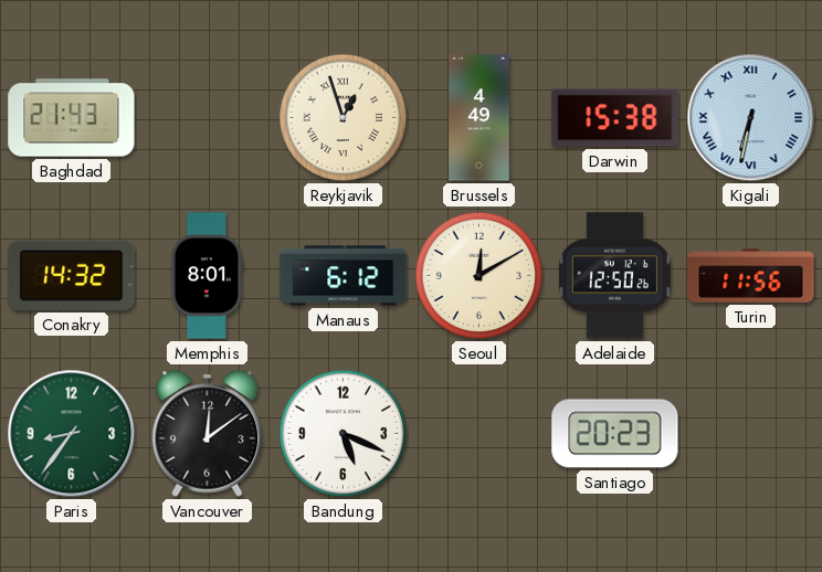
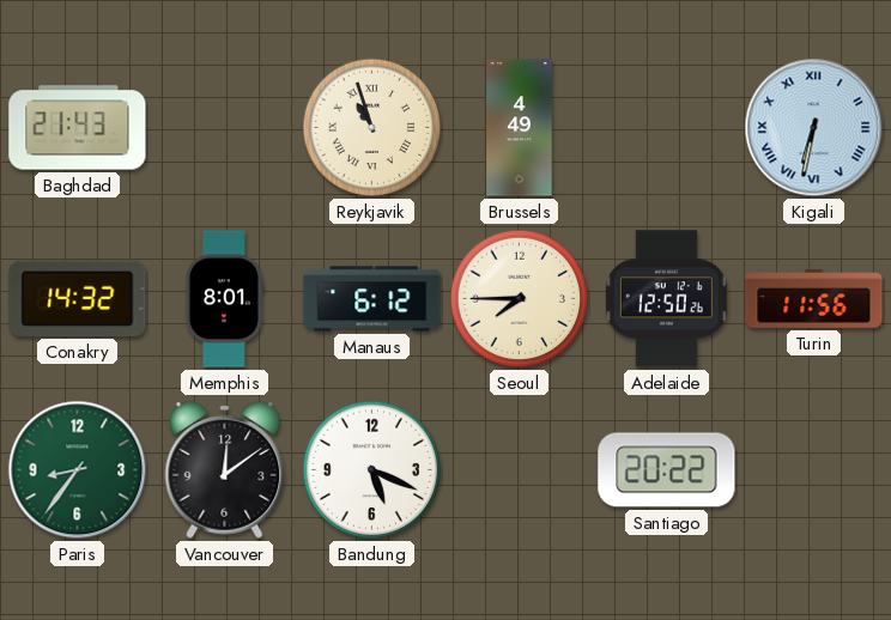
Reykjavik: 12:57 -> 10:57
Darwin: 15:38 -> none
Seoul: 12:10 -> 7:45
Santiago: 20:23 -> 20:22
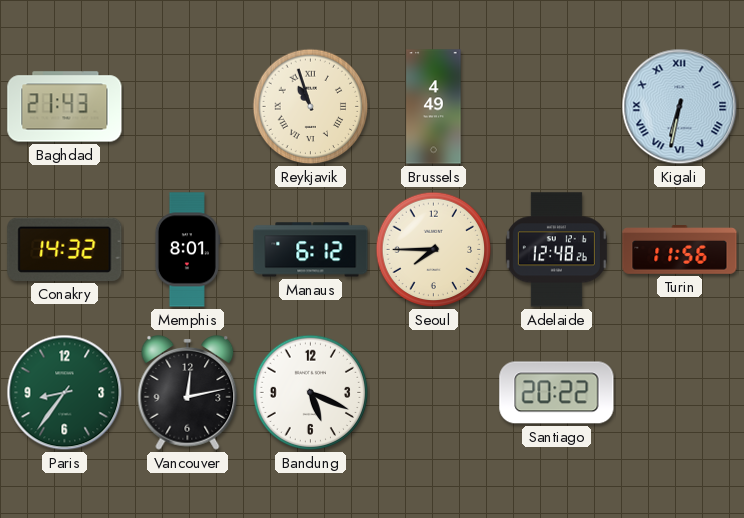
Adelaide: 12:50 -> 12:48
Vancouver: 12:09 -> 12:13
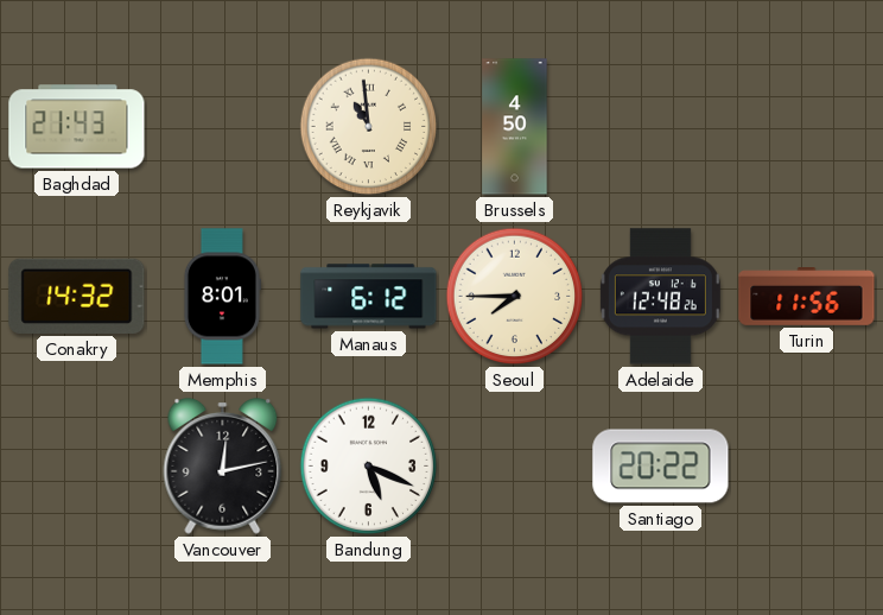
Reykjavik: 10:57 -> 10:59
Brussels: 4:49 -> 4:50
Kigali: 6:32 -> none
Paris: 8:36 -> none
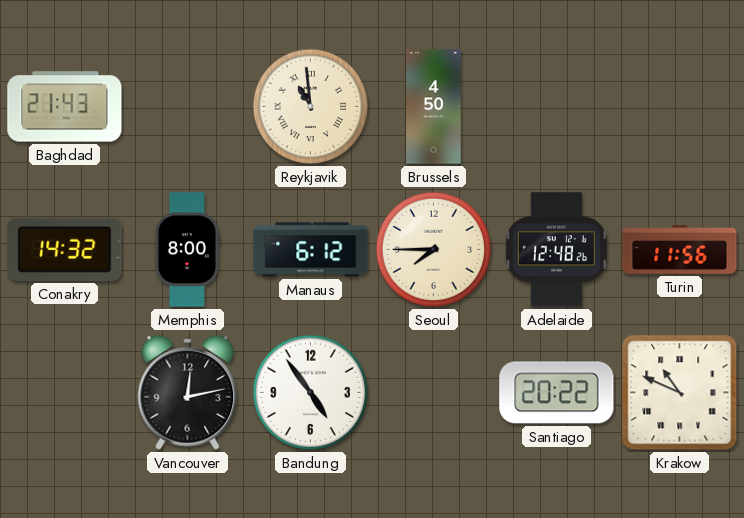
Memphis: 8:01 -> 8:00
Bandung: 5:19 -> 4:54
Krakow: none -> 10:49
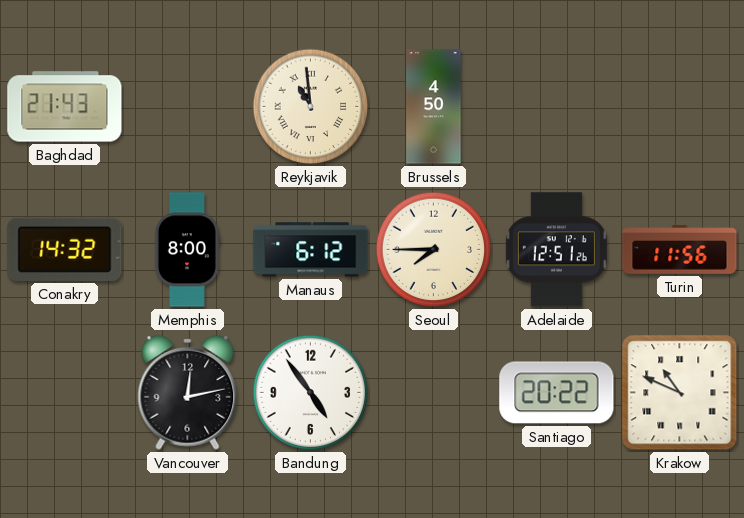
Adelaide: 12:48 -> 12:51
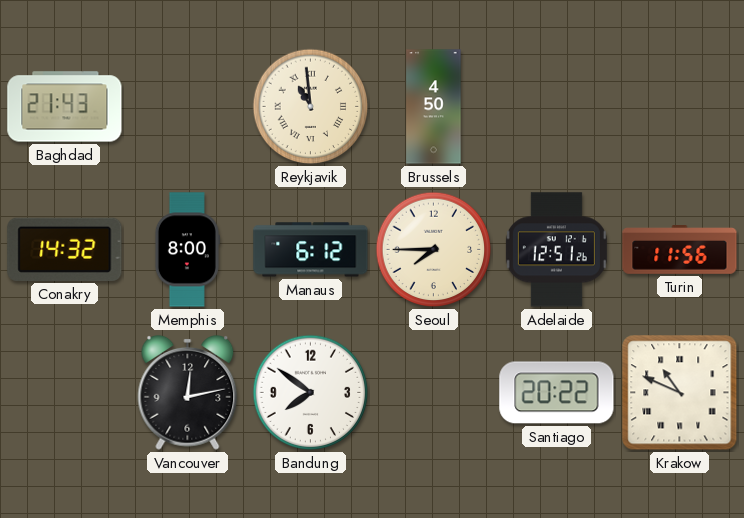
Bandung: 4:54 -> 7:51
